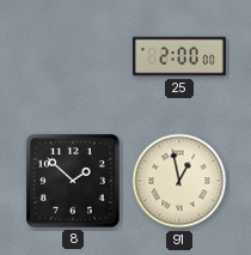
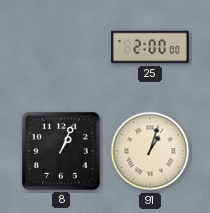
8: 1:52 -> 1:04
91: 12:58 -> 1:03
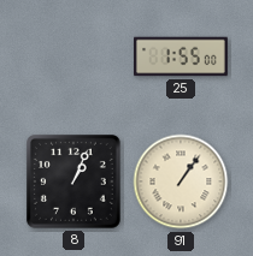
25: 2:00 -> 1:55
91: 1:03 -> 1:06
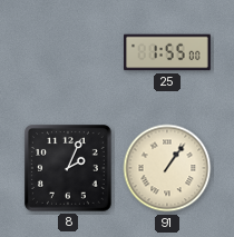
8: 1:04 -> 2:04
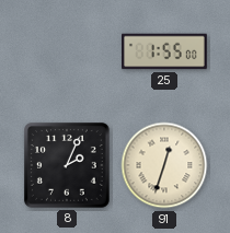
91: 1:06 -> 12:33
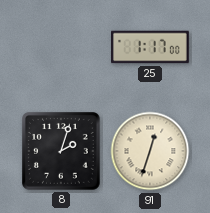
25: 1:55 -> 1:17
8: 2:04 -> 2:03
